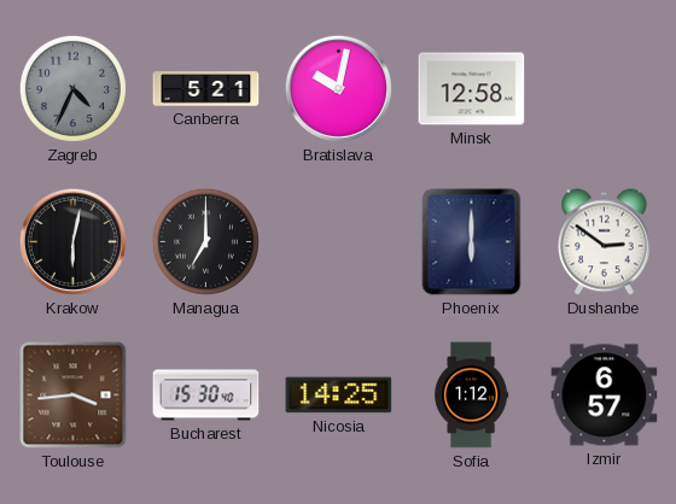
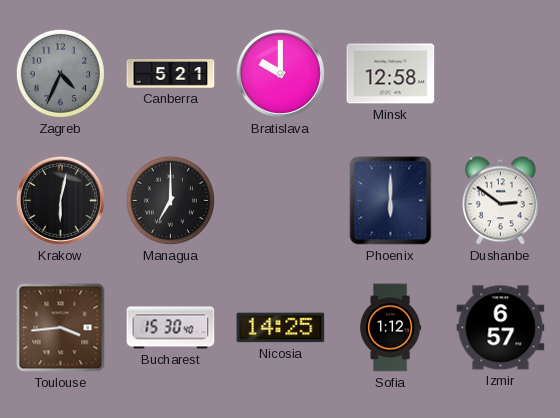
Bratislava: 10:02 -> 10:00
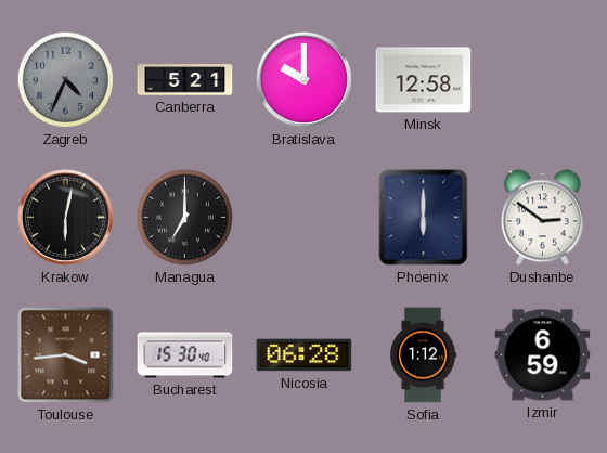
Nicosia: 14:25 -> 06:28
Izmir: 6:57 -> 6:59
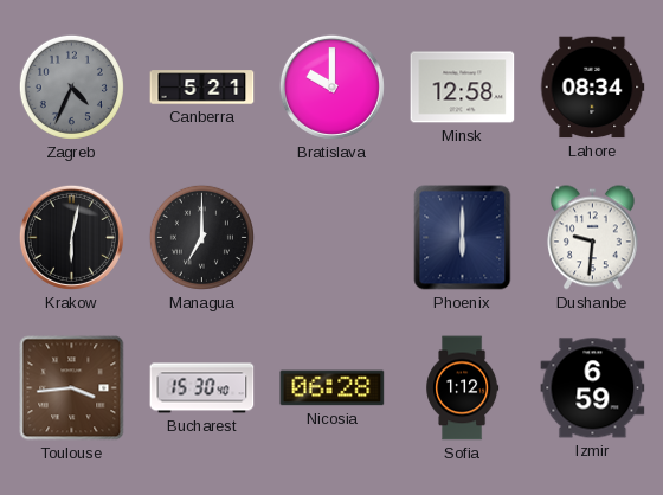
Lahore: none -> 08:34
Dushanbe: 2:51 -> 9:31
